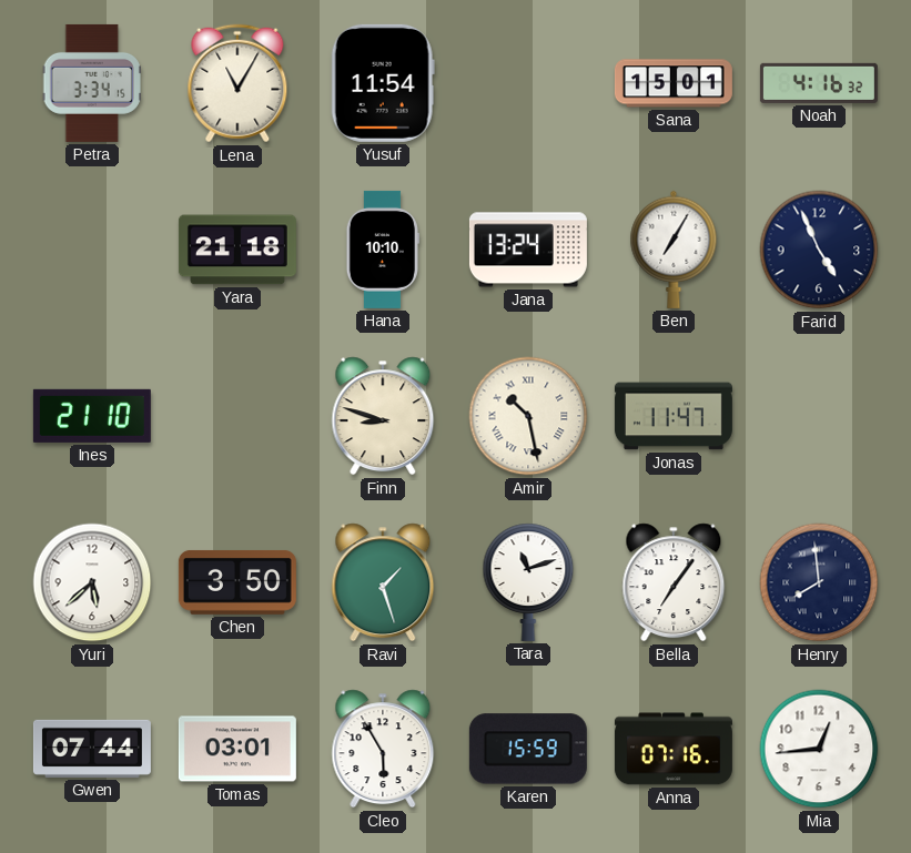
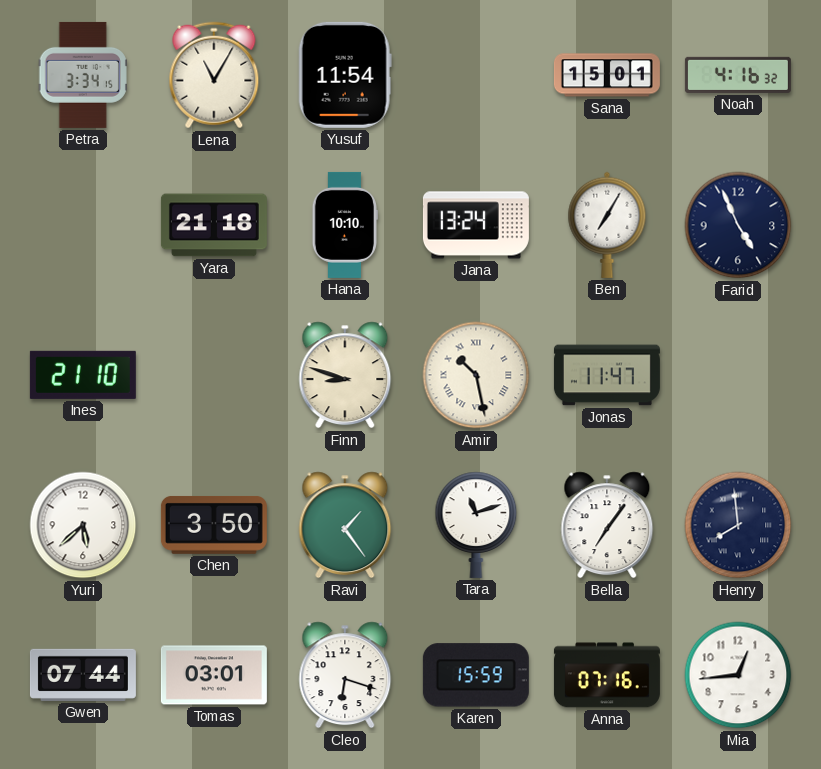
Ravi: 1:27 -> 1:24
Cleo: 5:55 -> 6:18
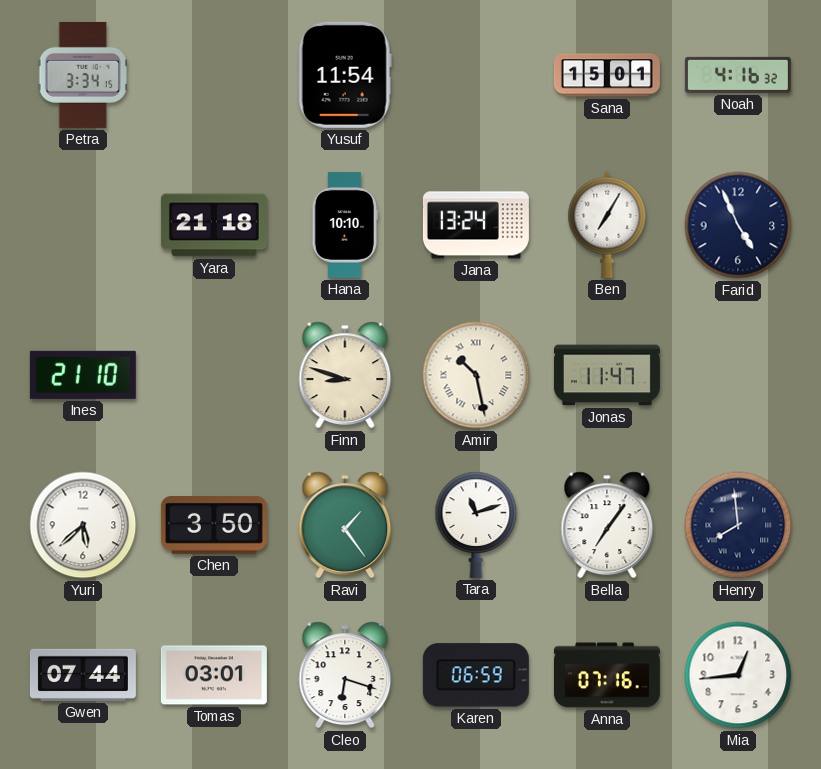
Lena: 11:05 -> none
Karen: 15:59 -> 06:59
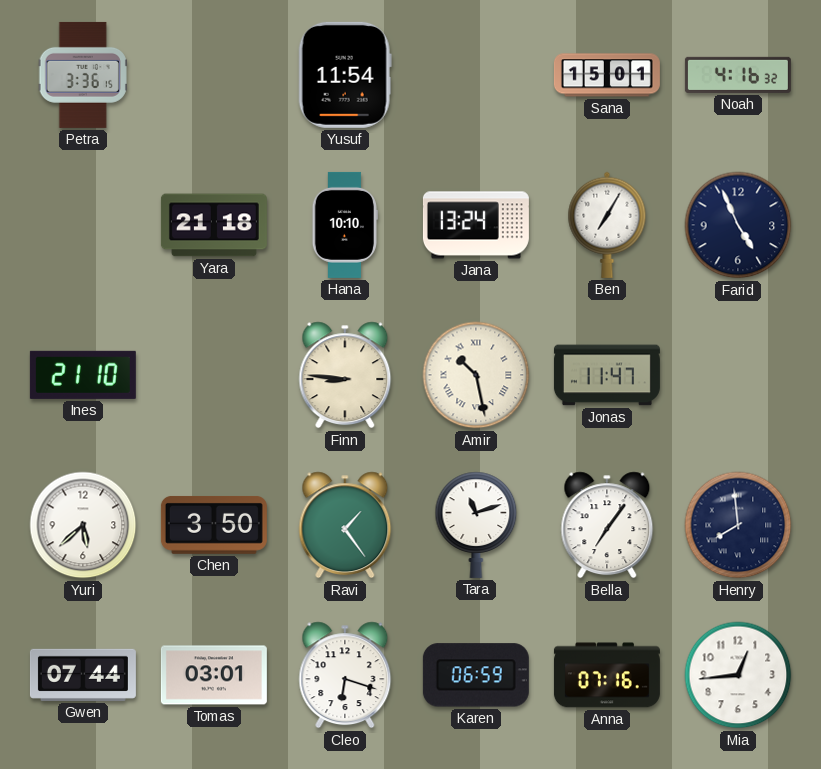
Petra: 3:34 -> 3:36
Finn: 8:48 -> 8:46
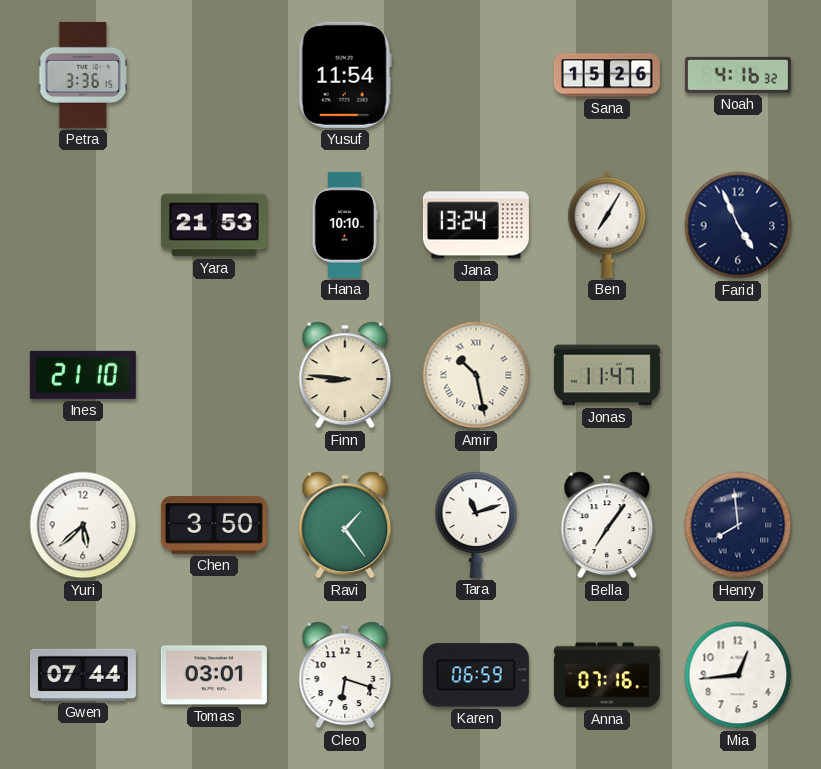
Sana: 15:01 -> 15:26
Yara: 21:18 -> 21:53
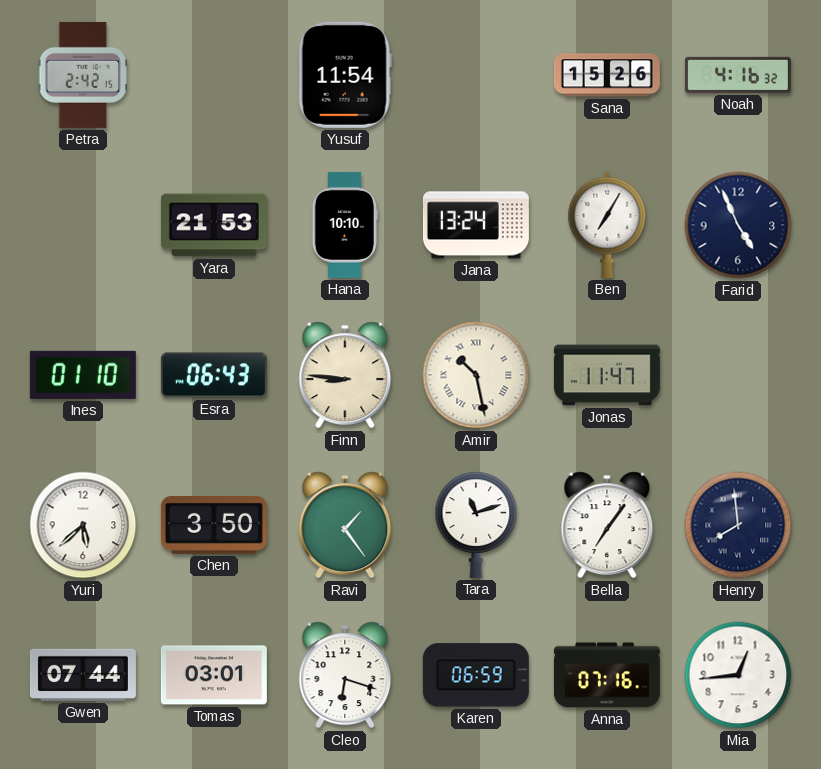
Petra: 3:36 -> 2:42
Ines: 21:10 -> 01:10
Esra: none -> 06:43
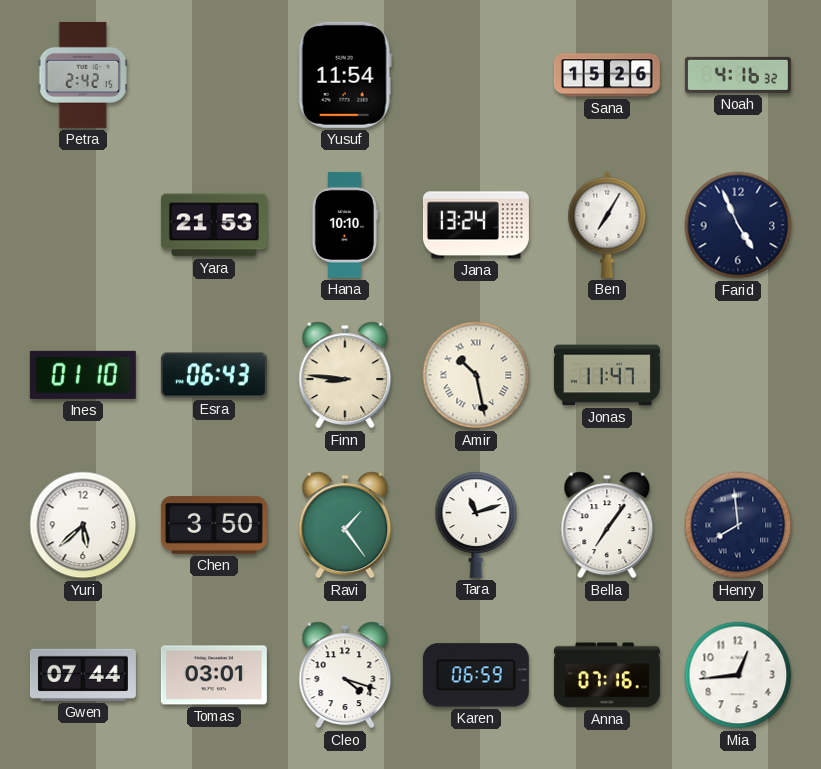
Cleo: 6:18 -> 4:18
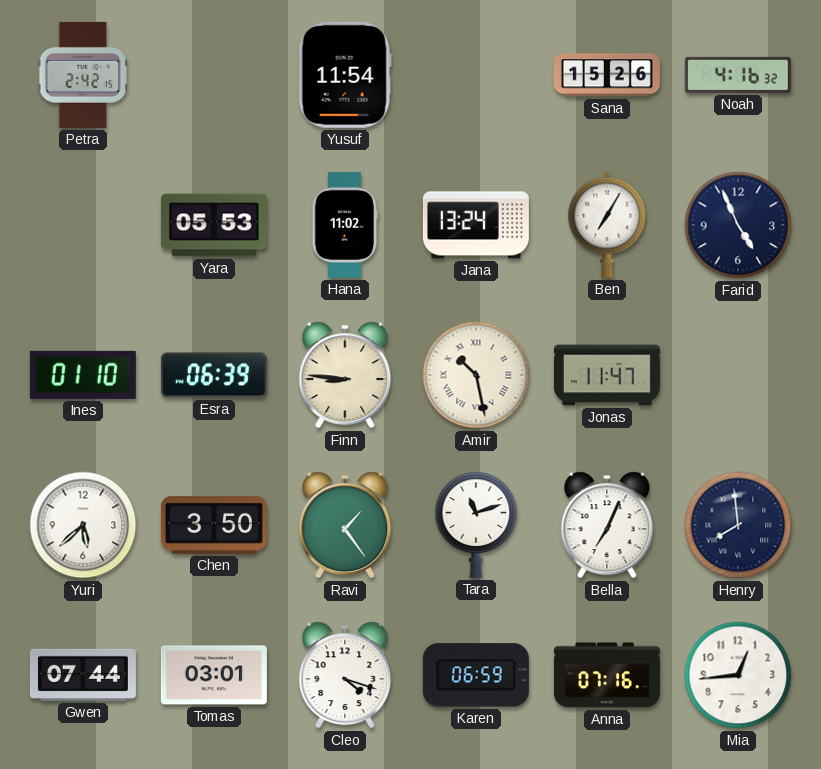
Yara: 21:53 -> 05:53
Hana: 10:10 -> 11:02
Esra: 06:43 -> 06:39
Bella: 7:06 -> 7:04
